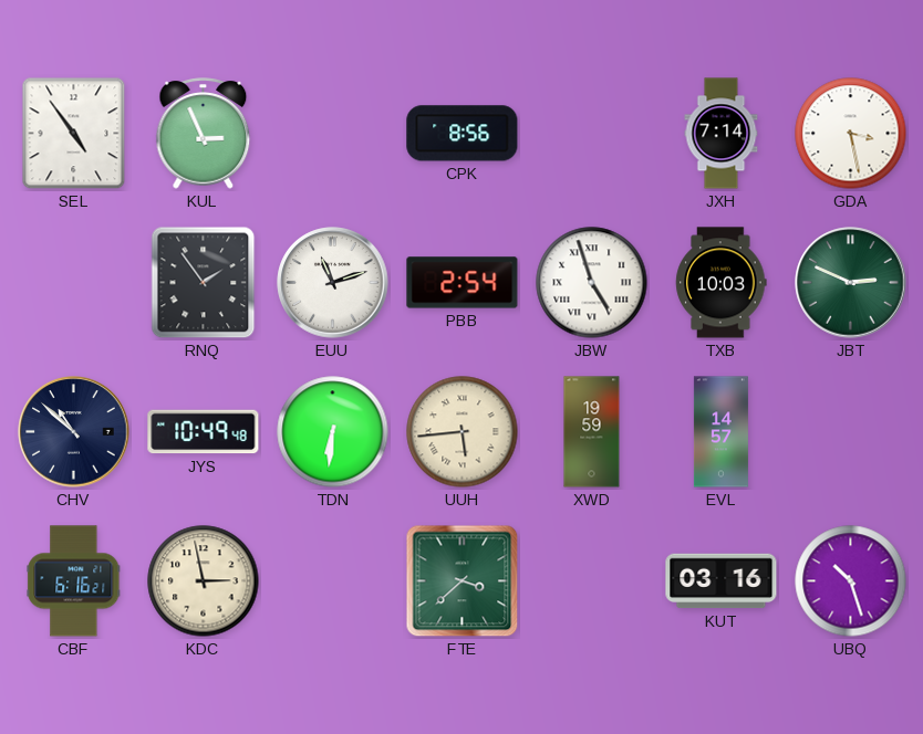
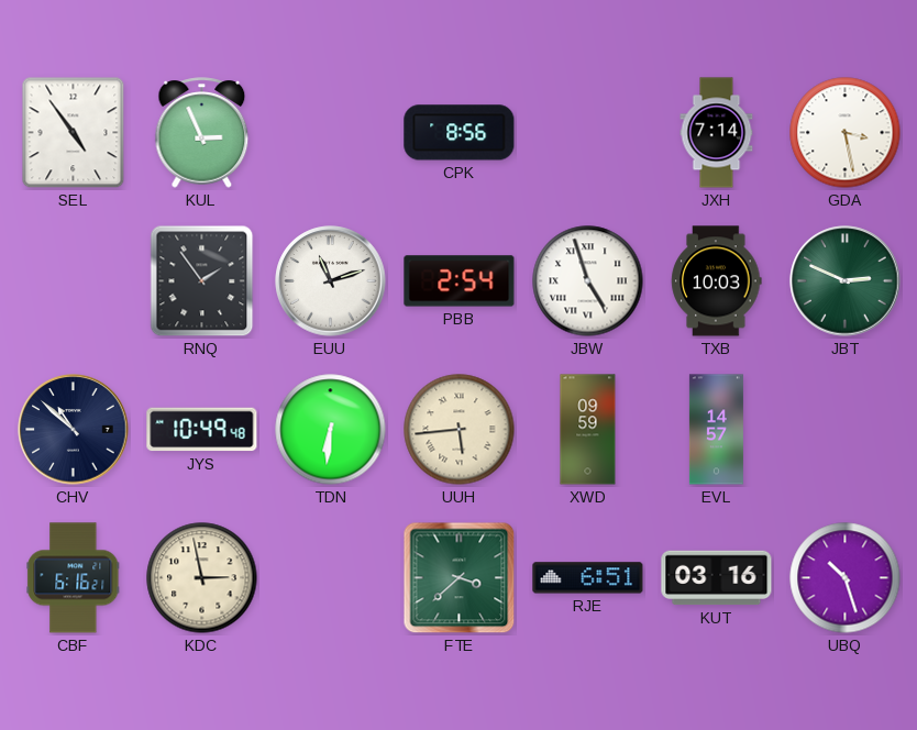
XWD: 19:59 -> 09:59
RJE: none -> 6:51
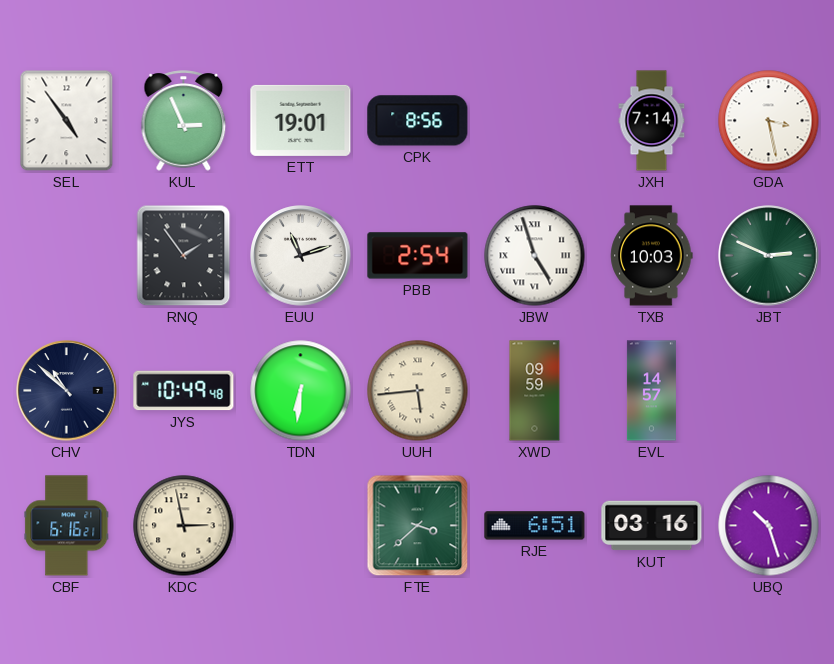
ETT: none -> 19:01
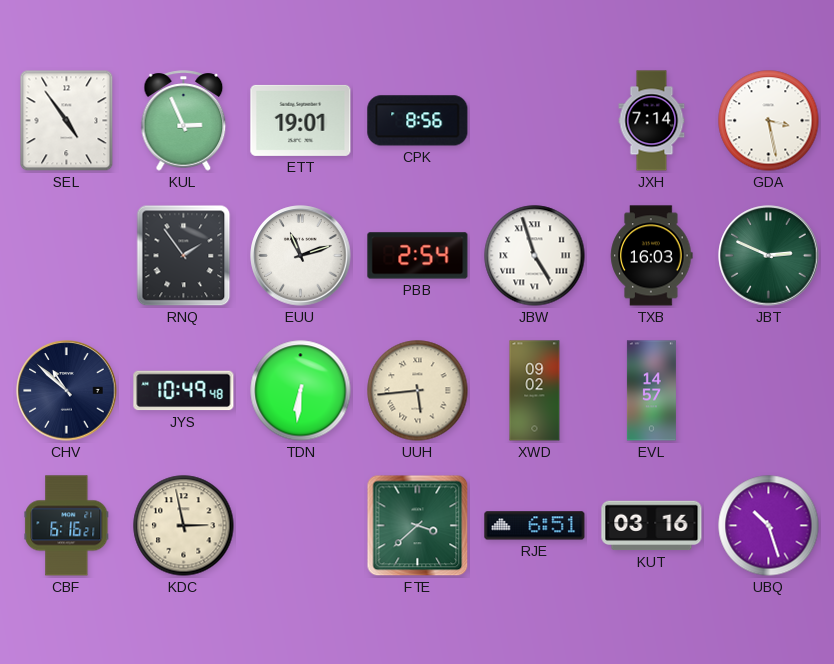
TXB: 10:03 -> 16:03
XWD: 09:59 -> 09:02
